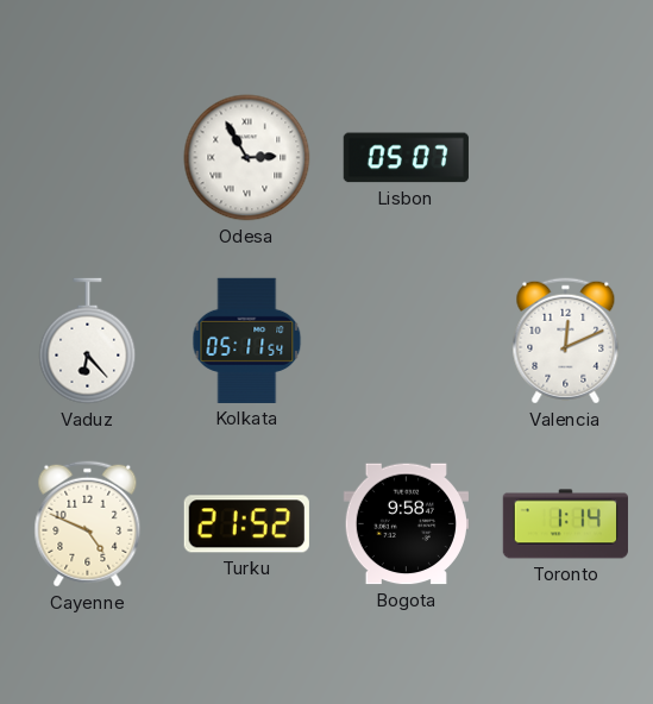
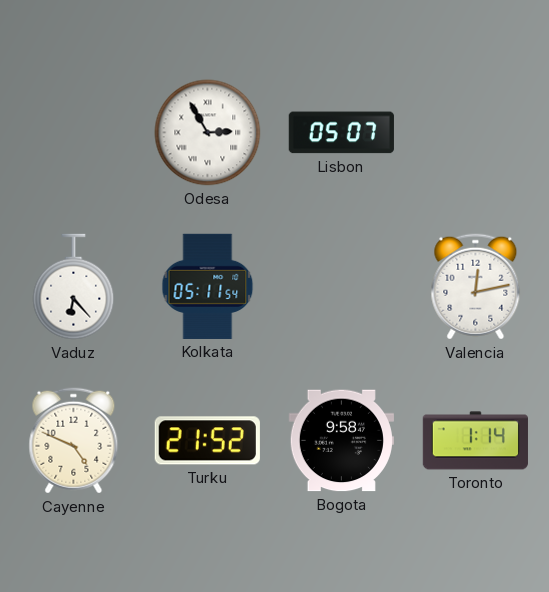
Valencia: 12:11 -> 12:13
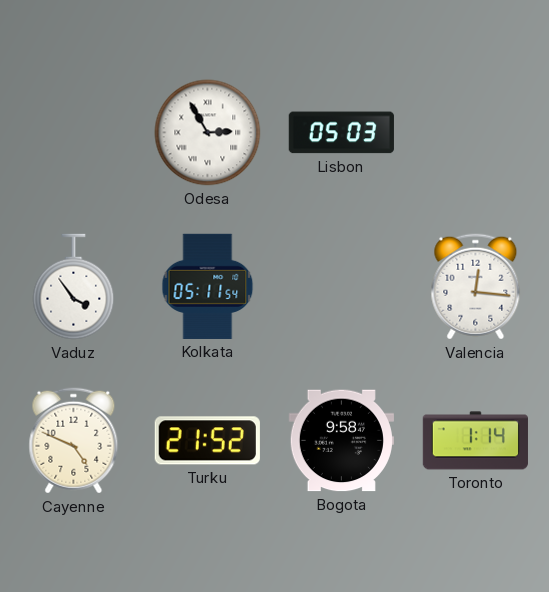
Lisbon: 05:07 -> 05:03
Vaduz: 6:23 -> 3:54
Valencia: 12:13 -> 12:16
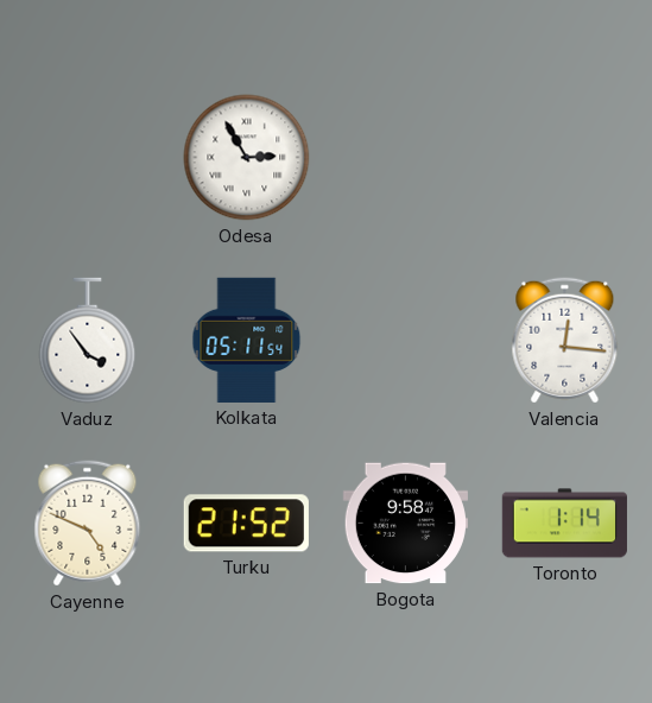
Lisbon: 05:03 -> none
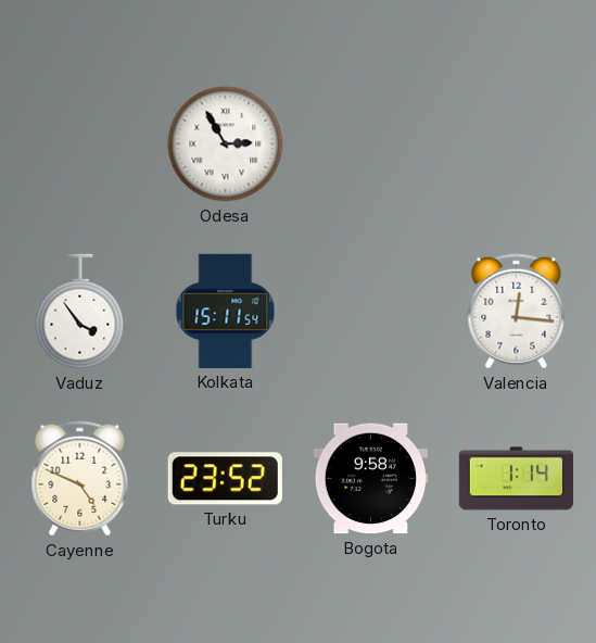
Kolkata: 05:11 -> 15:11
Turku: 21:52 -> 23:52
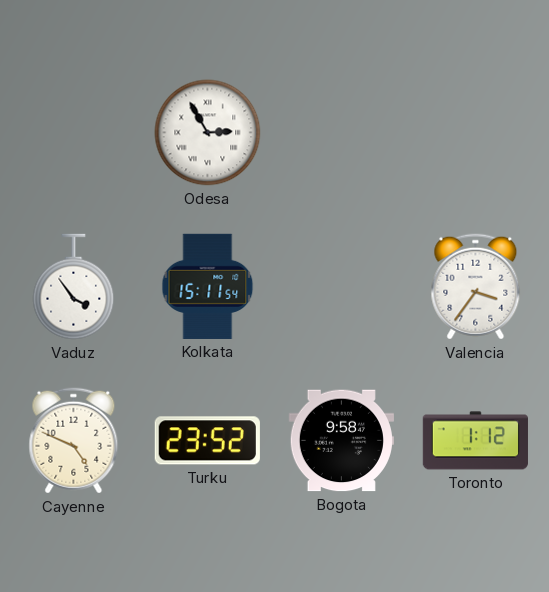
Valencia: 12:16 -> 3:36
Toronto: 1:14 -> 1:12
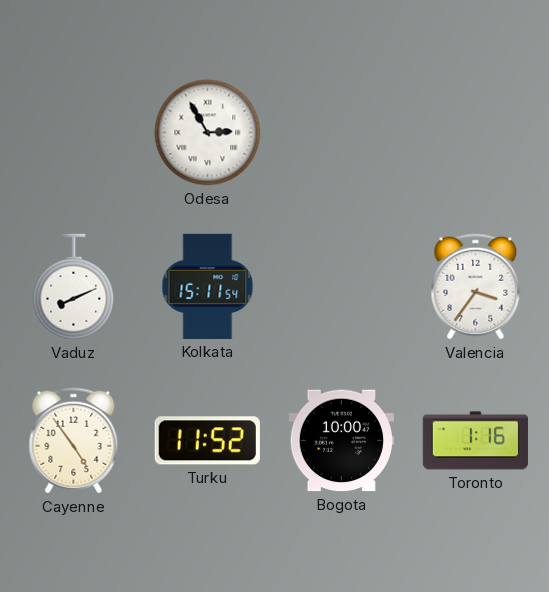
Vaduz: 3:54 -> 8:11
Cayenne: 4:49 -> 4:54
Turku: 23:52 -> 11:52
Bogota: 9:58 -> 10:00
Toronto: 1:12 -> 1:16
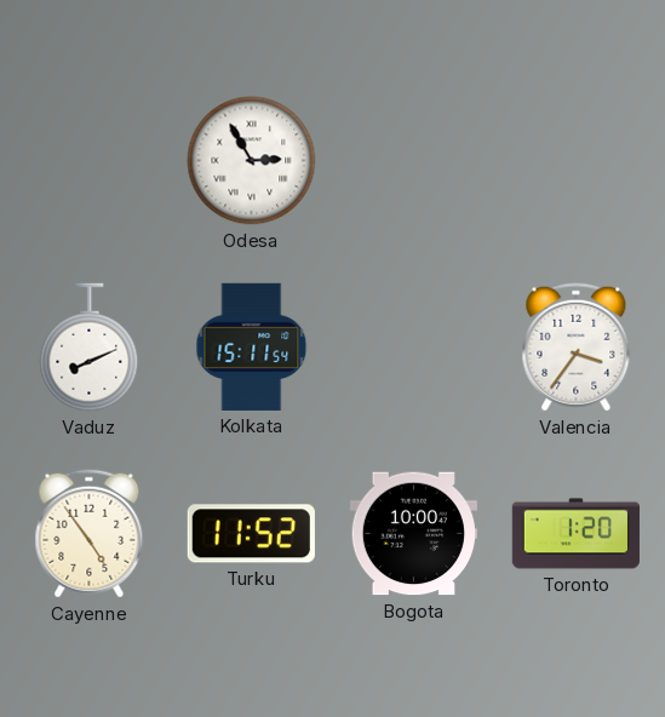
Toronto: 1:16 -> 1:20
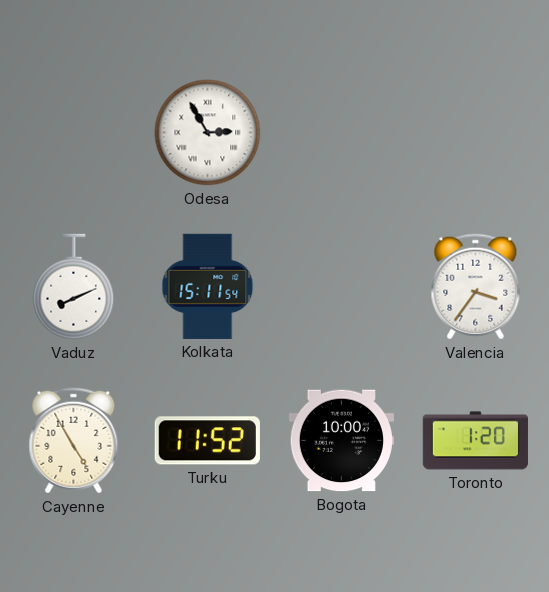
Cayenne: 4:54 -> 4:55
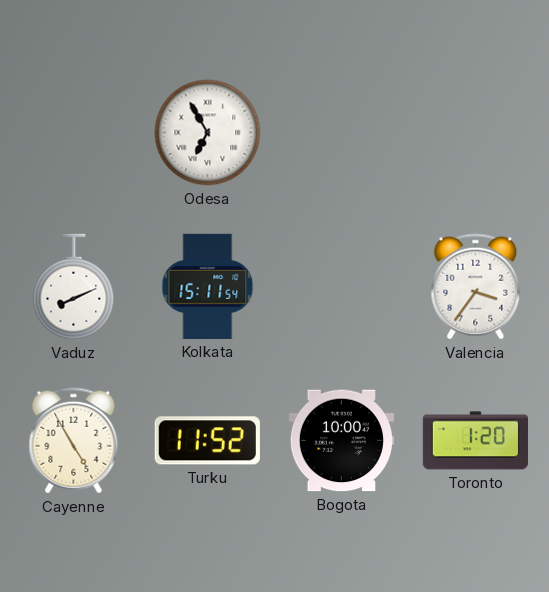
Odesa: 2:55 -> 6:55
